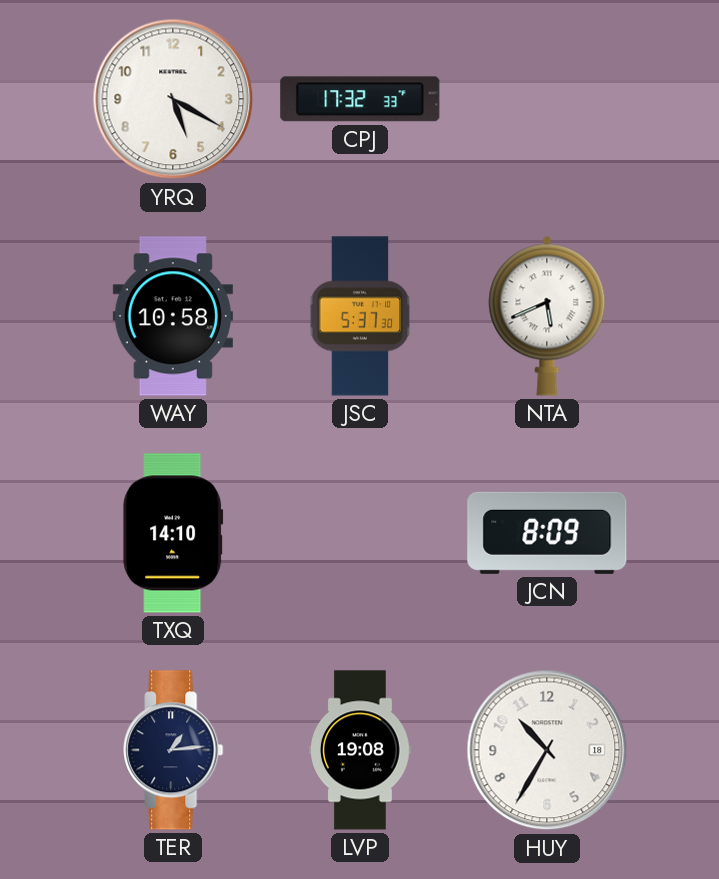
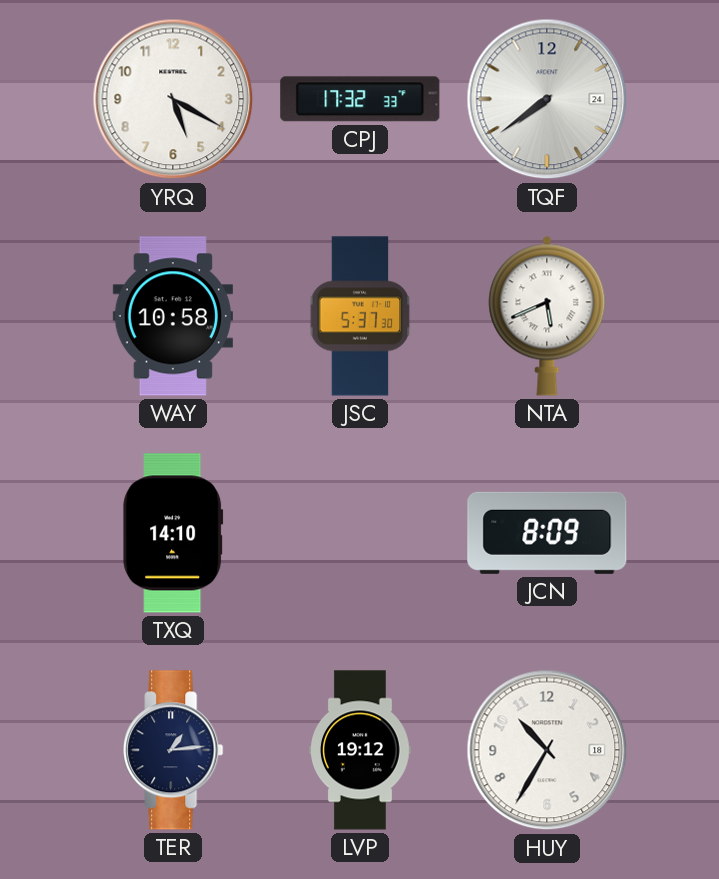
TQF: none -> 7:39
LVP: 19:08 -> 19:12
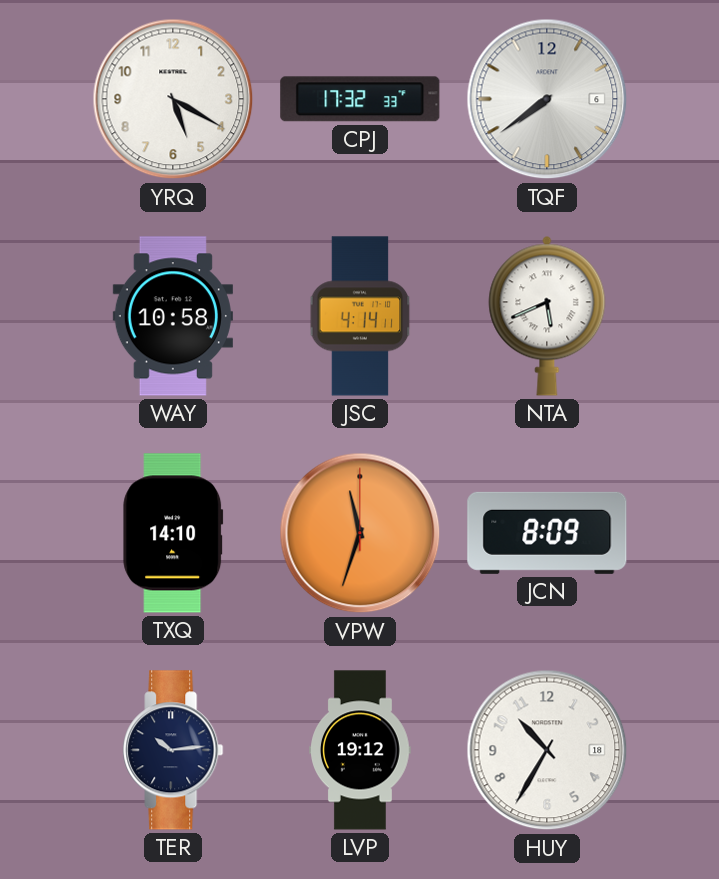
TQF date: 24 -> 6
JSC: 5:37 -> 4:14
VPW: none -> 11:33
TER: 1:14 -> 10:14
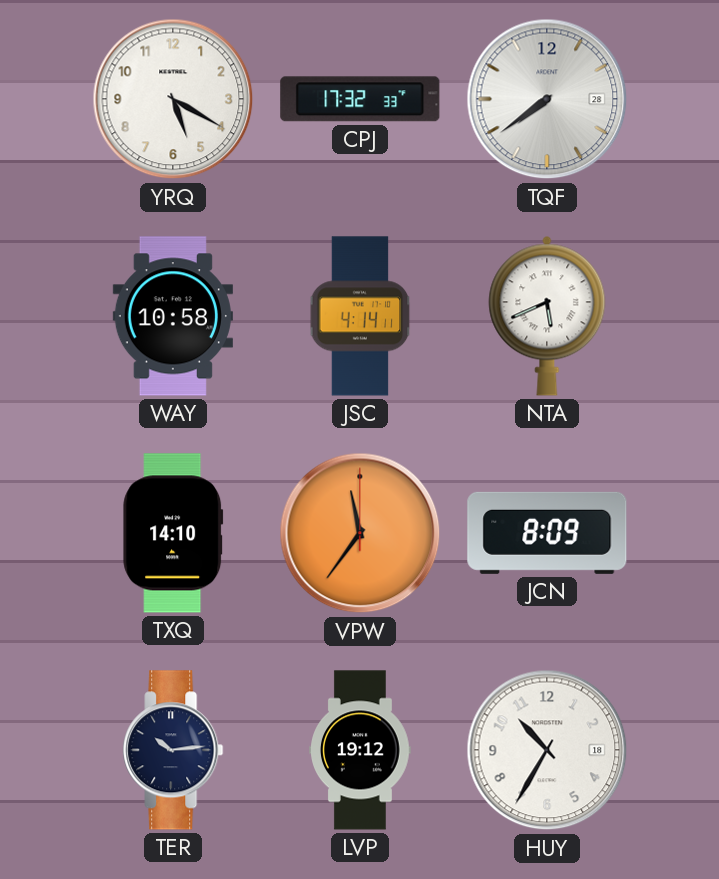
TQF date: 6 -> 28
VPW: 11:33 -> 11:36
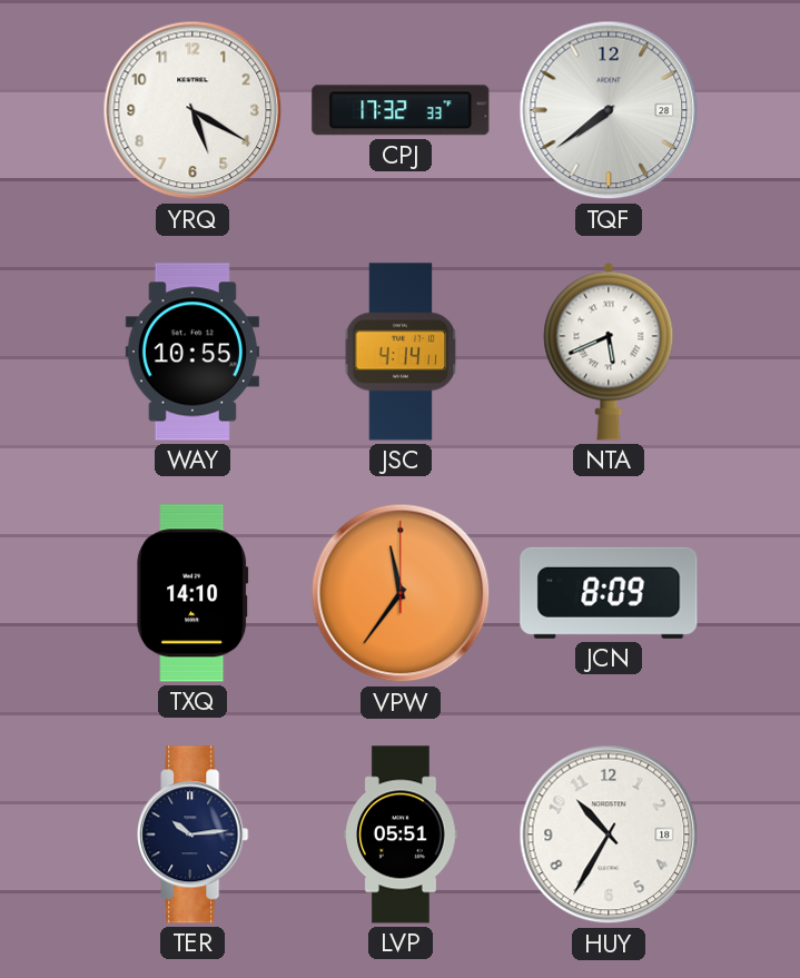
WAY: 10:58 -> 10:55
LVP: 19:12 -> 05:51
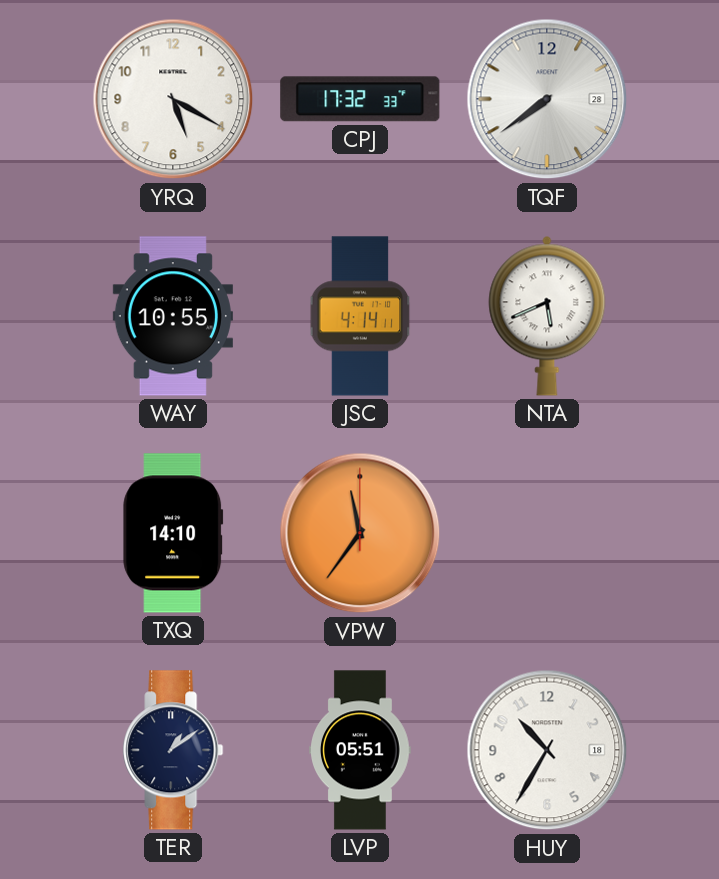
JCN: 8:09 -> none
TER: 10:14 -> 1:09
